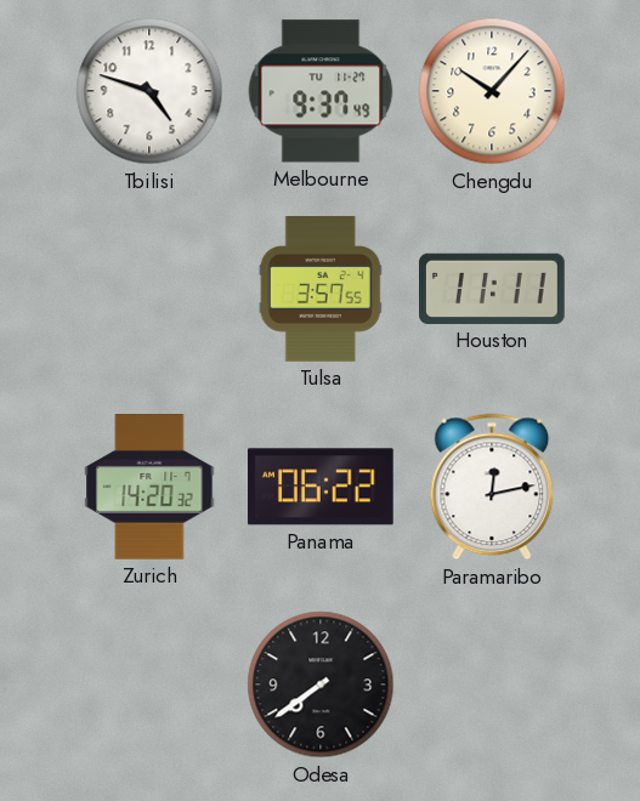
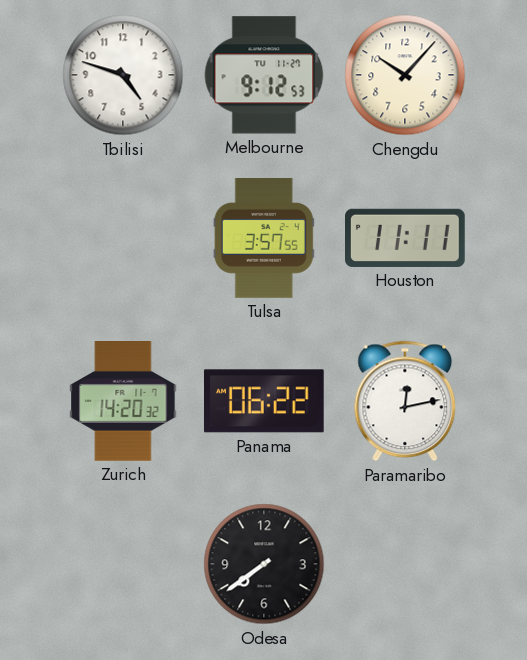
Melbourne: 9:37 -> 9:12
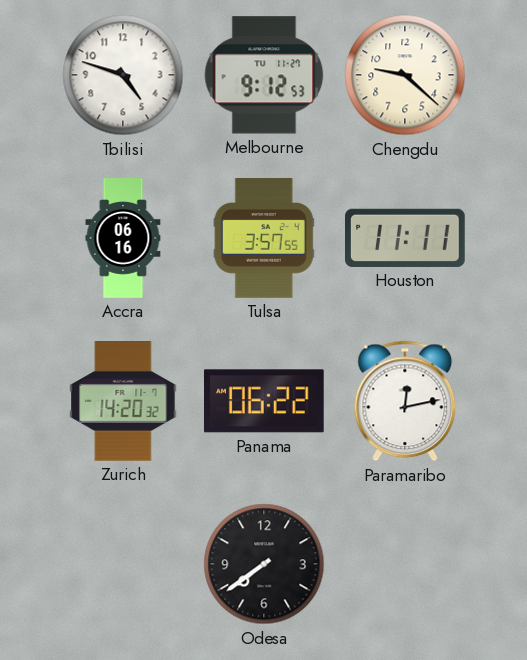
Chengdu: 10:07 -> 9:22
Accra: none -> 06:16
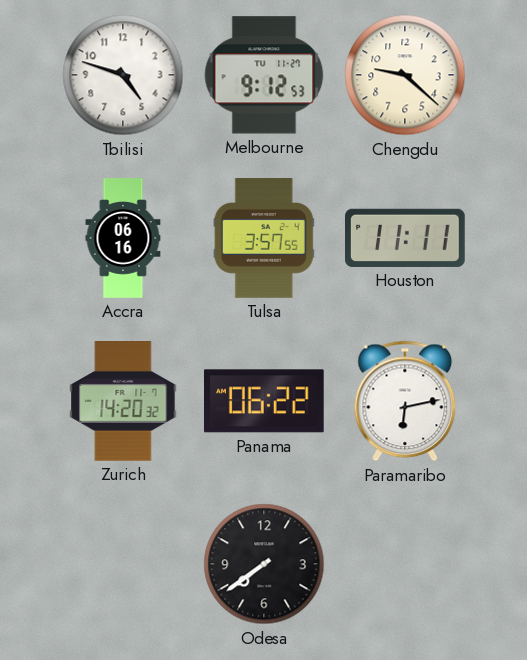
Paramaribo: 12:13 -> 6:13
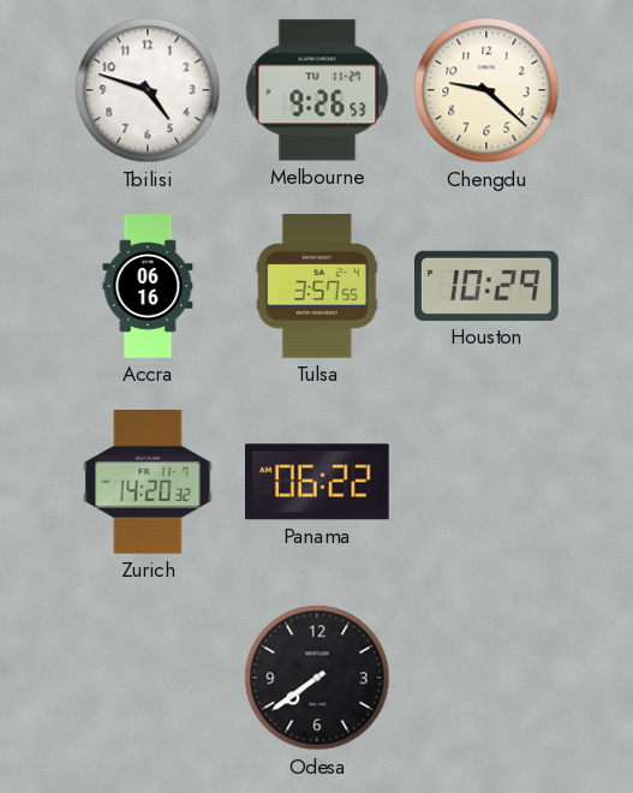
Melbourne: 9:12 -> 9:26
Houston: 11:11 -> 10:29
Paramaribo: 6:13 -> none
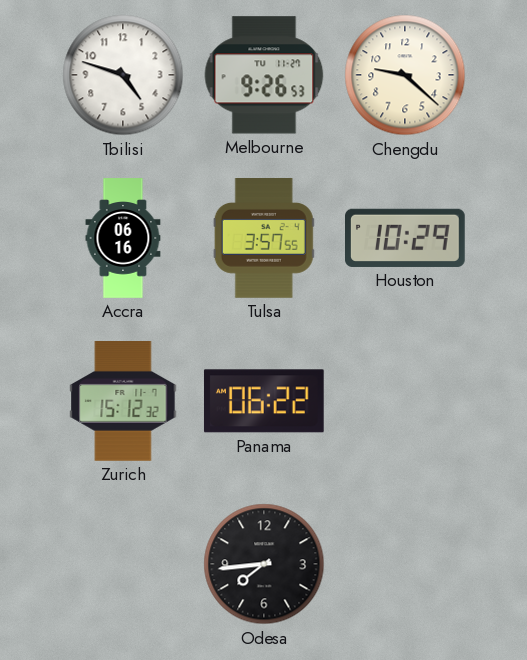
Zurich: 14:20 -> 15:12
Odesa: 7:39 -> 7:44
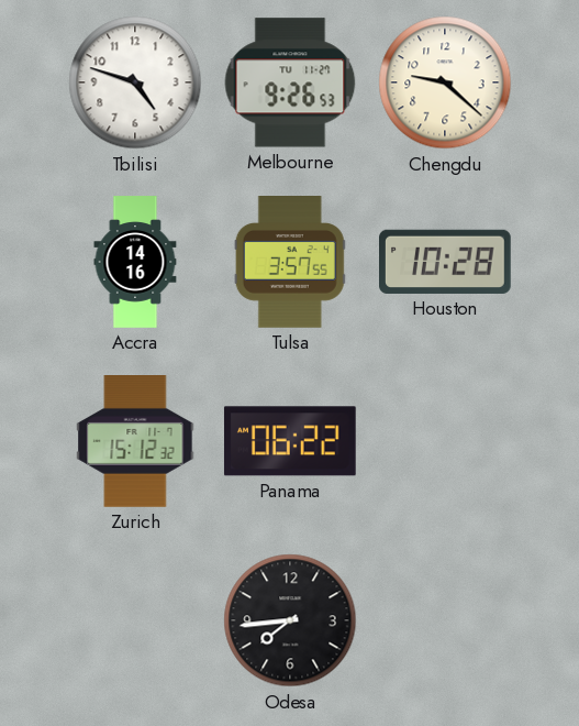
Accra: 06:16 -> 14:16
Houston: 10:29 -> 10:28
